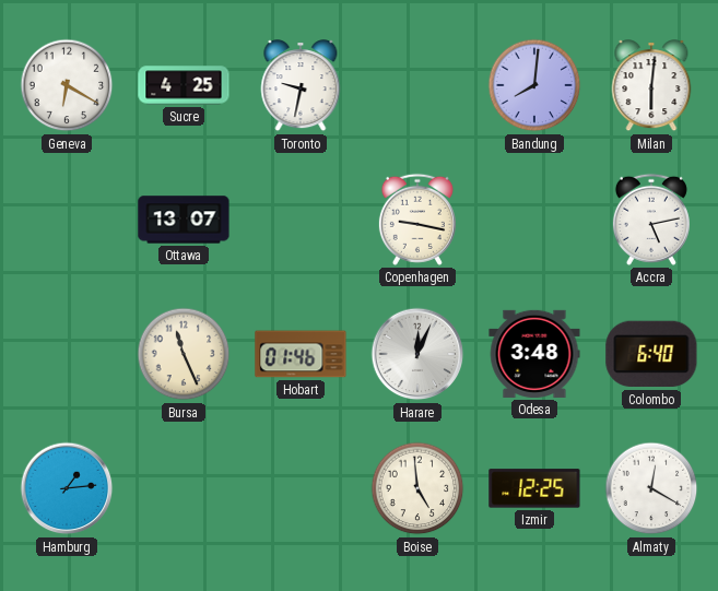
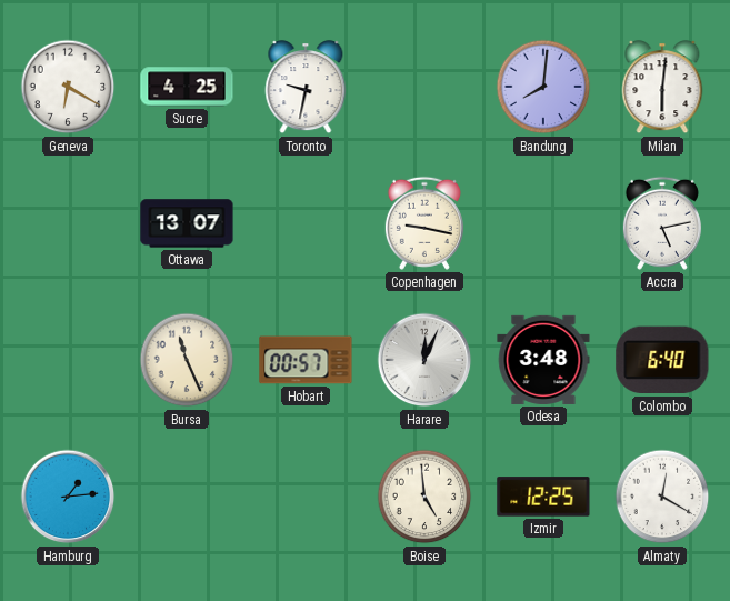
Hobart: 01:46 -> 00:57
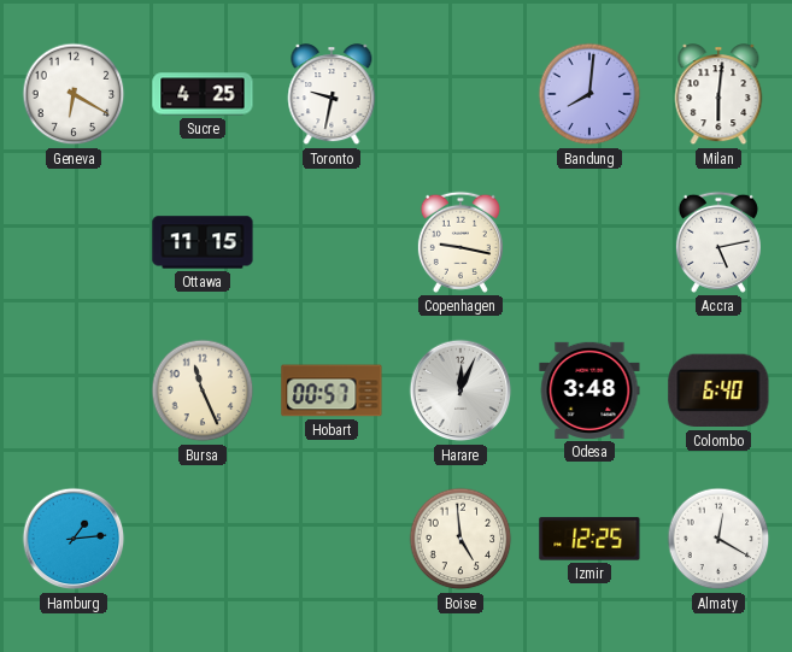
Ottawa: 13:07 -> 11:15
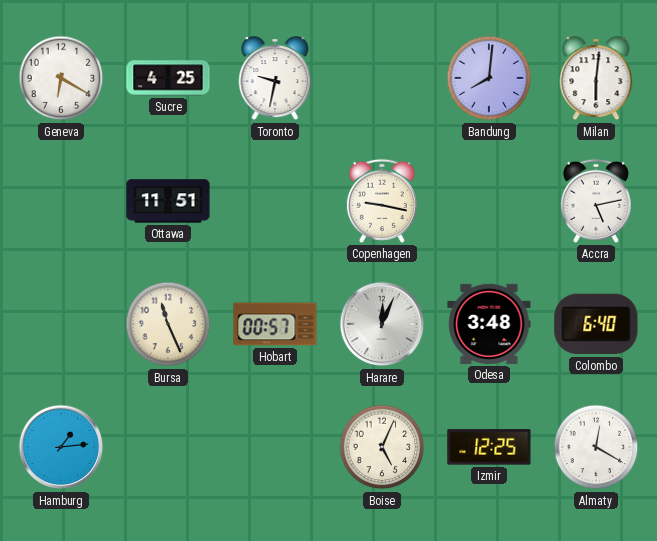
Ottawa: 11:15 -> 11:51
Boise: 4:59 -> 5:04
